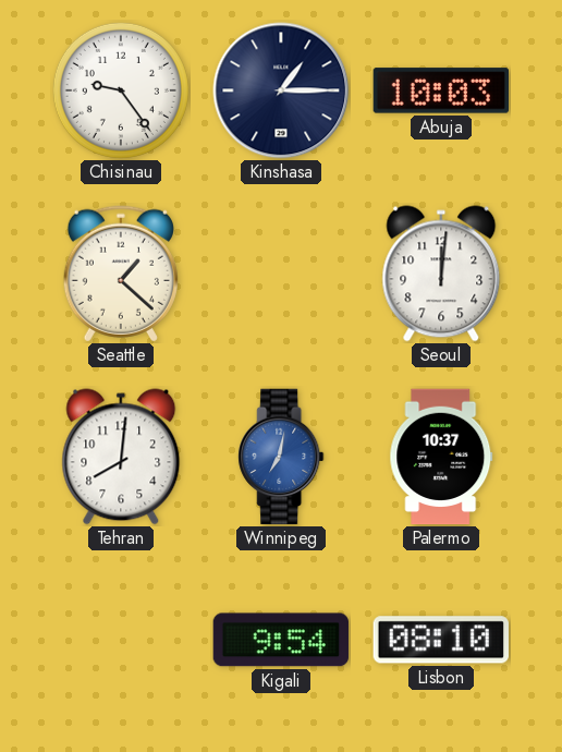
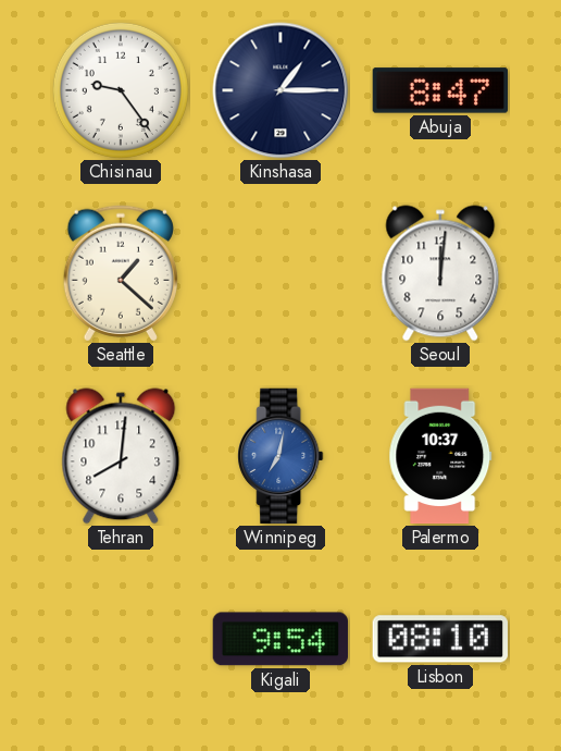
Abuja: 10:03 -> 8:47
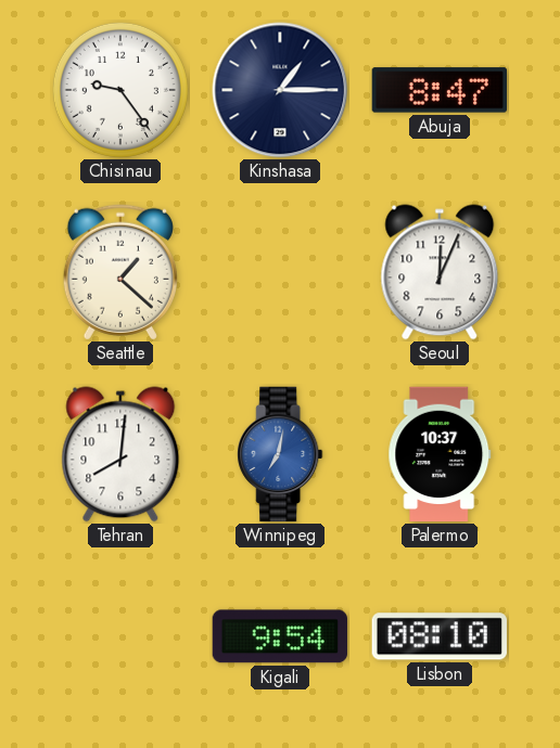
Seoul: 12:01 -> 12:04
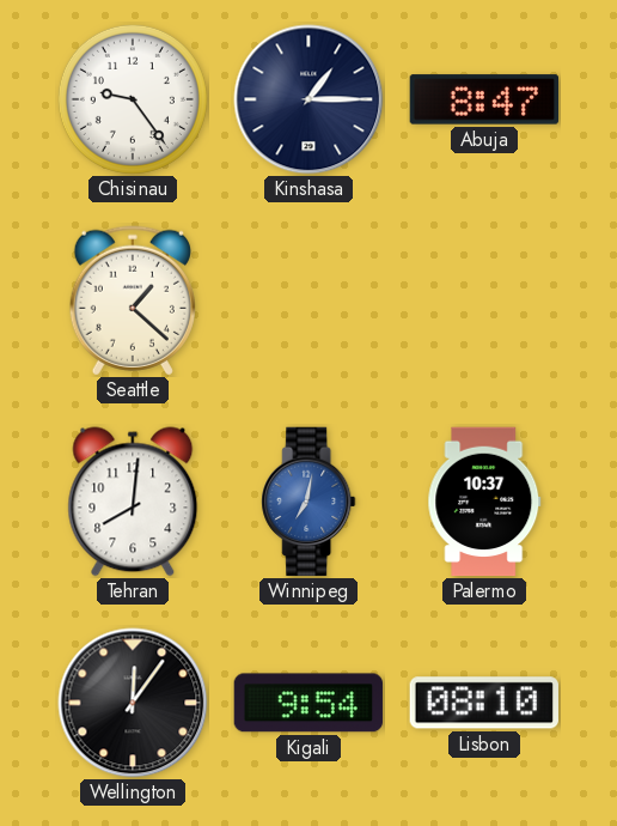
Seoul: 12:04 -> none
Wellington: none -> 12:06
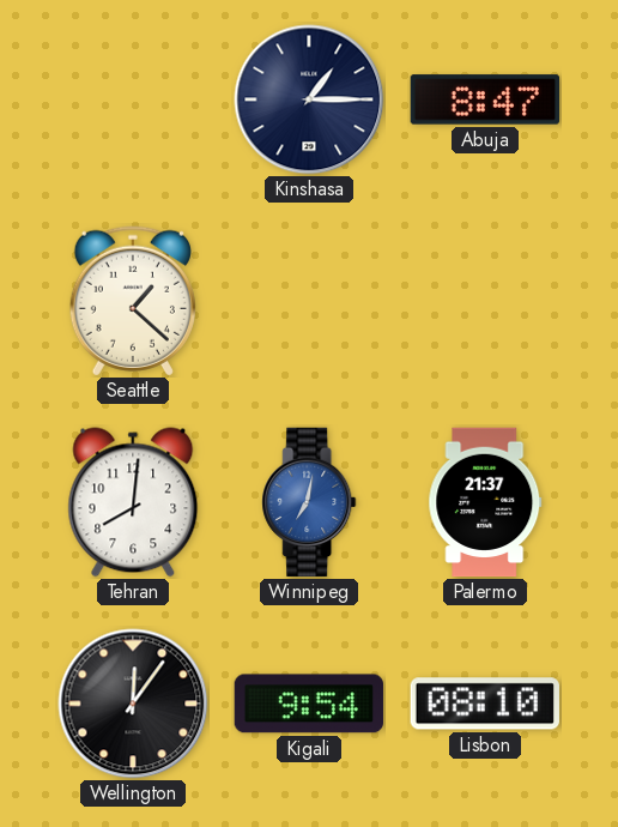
Chisinau: 9:24 -> none
Palermo: 10:37 -> 21:37
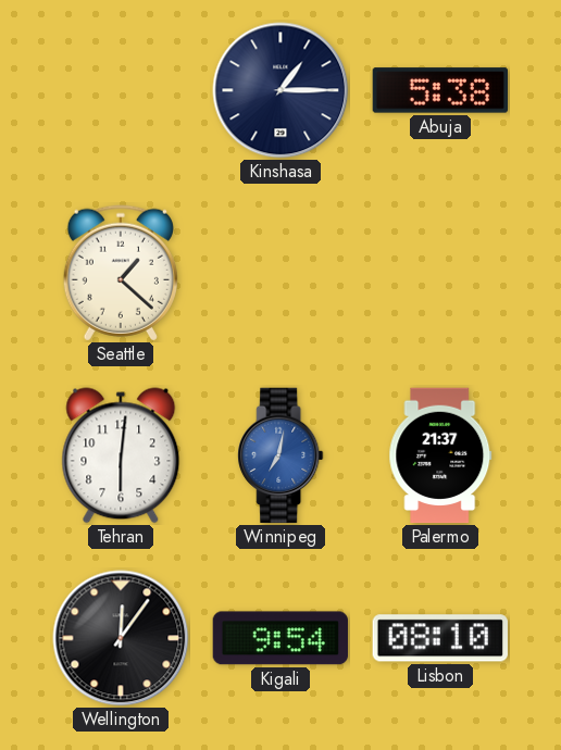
Abuja: 8:47 -> 5:38
Tehran: 8:01 -> 6:01
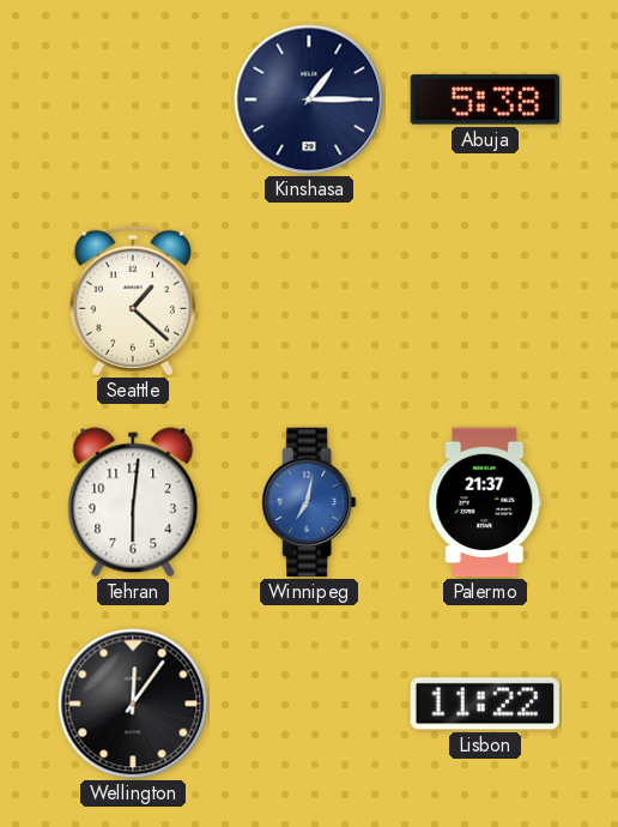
Kigali: 9:54 -> none
Lisbon: 08:10 -> 11:22
